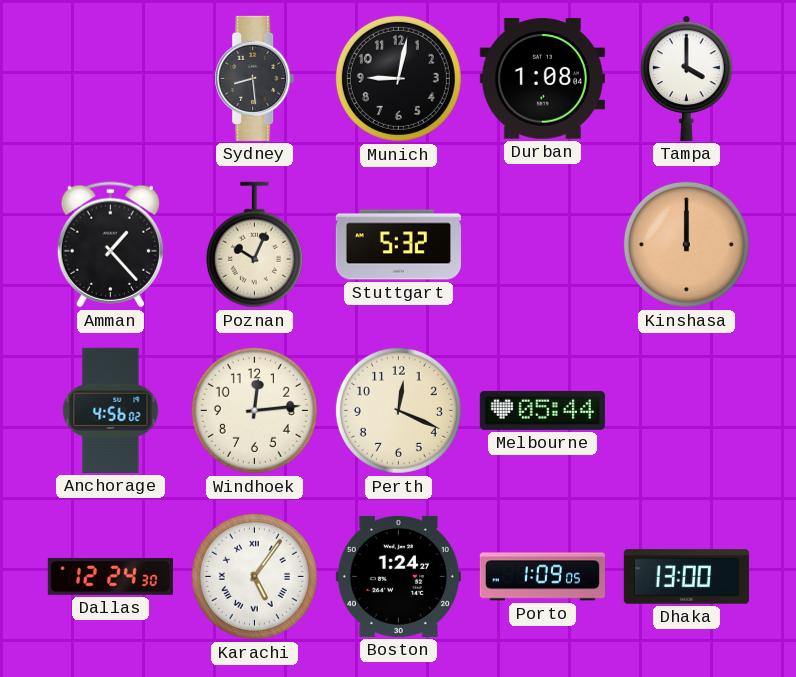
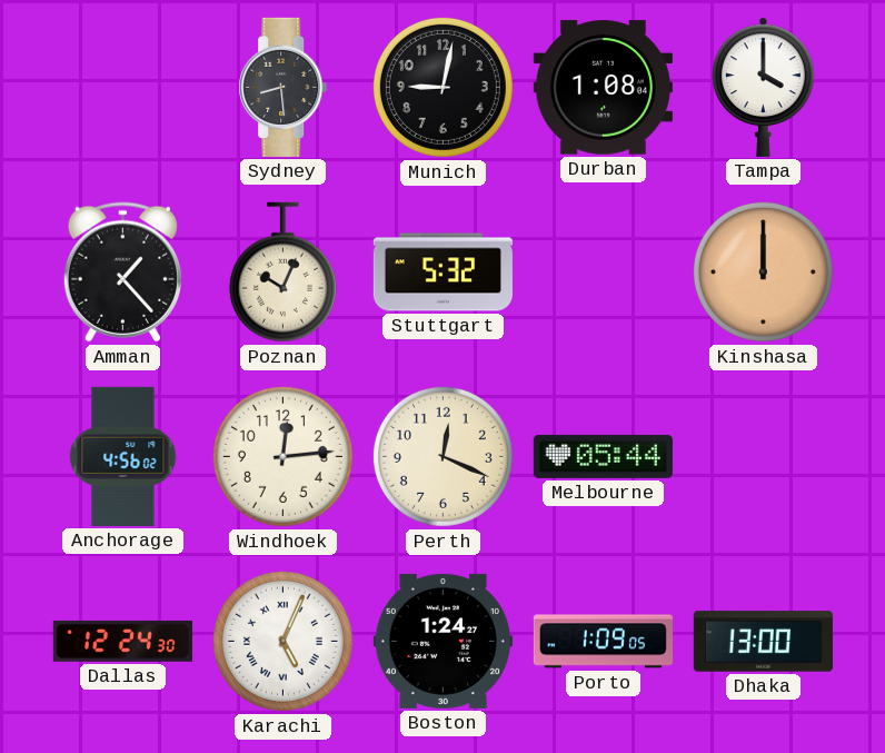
Karachi: 5:06 -> 5:04
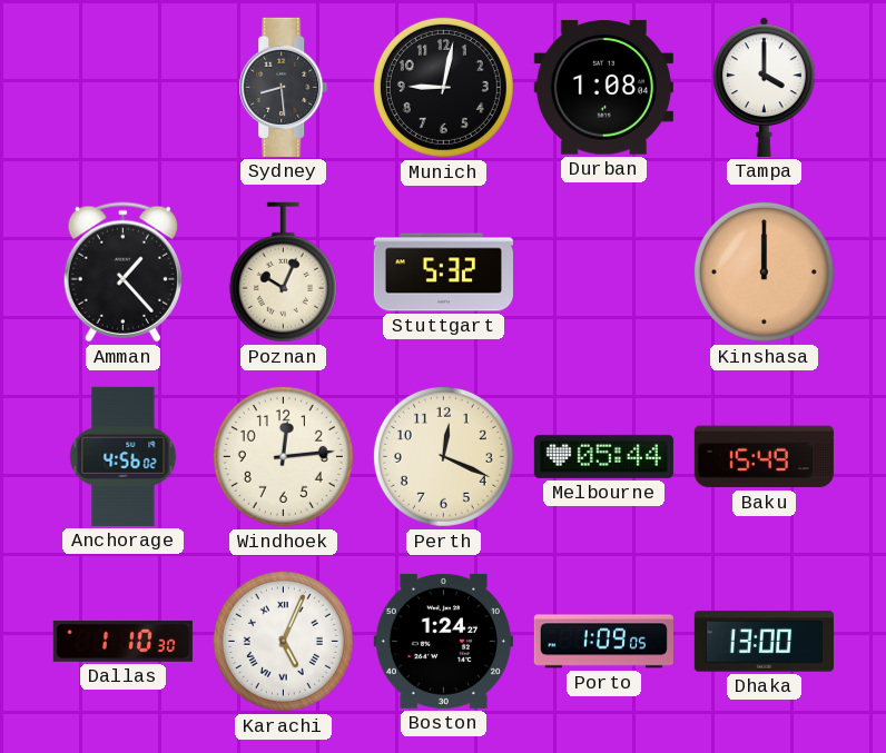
Baku: none -> 15:49
Dallas: 12:24 -> 1:10
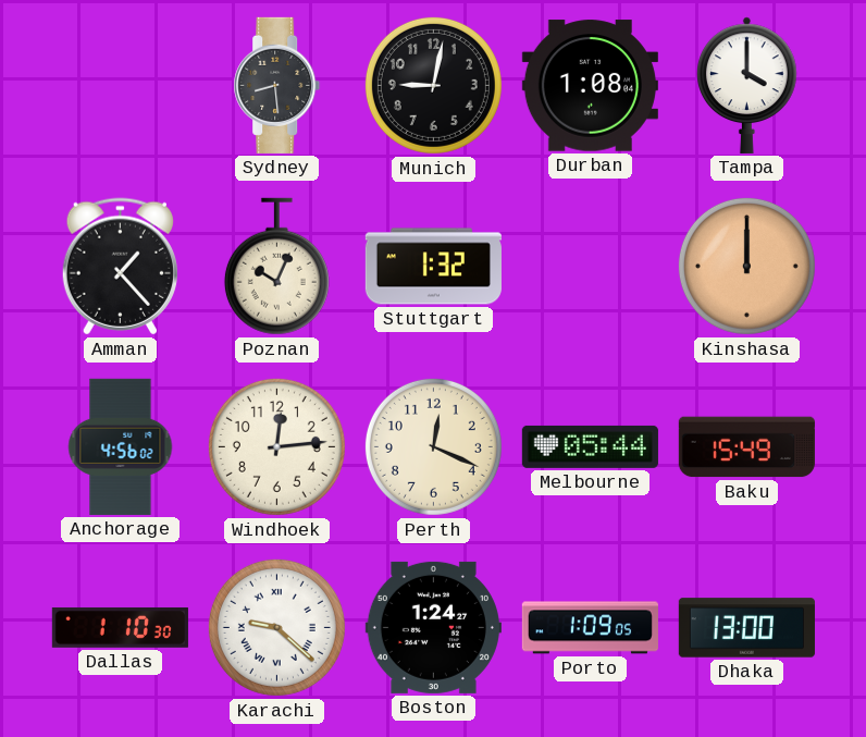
Stuttgart: 5:32 -> 1:32
Karachi: 5:04 -> 9:22
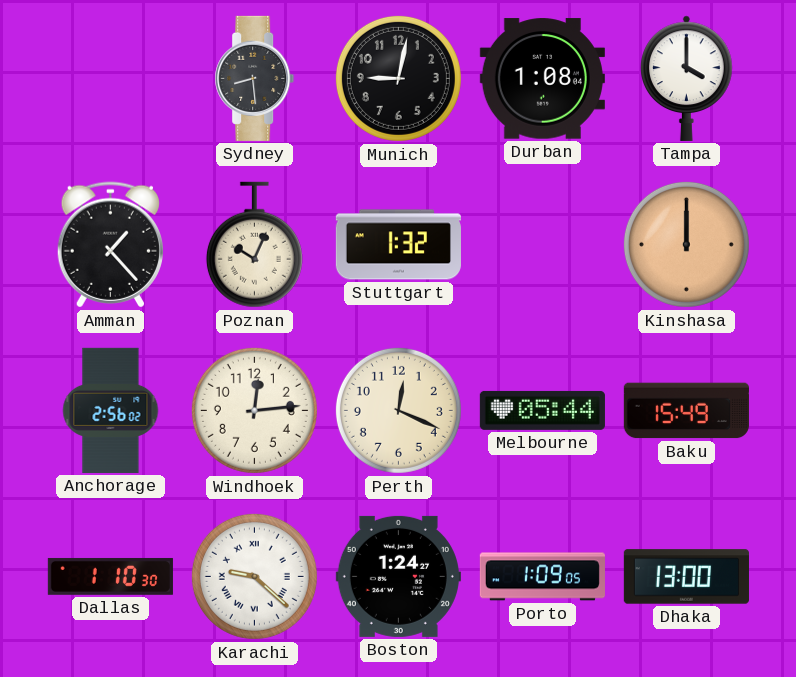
Anchorage: 4:56 -> 2:56
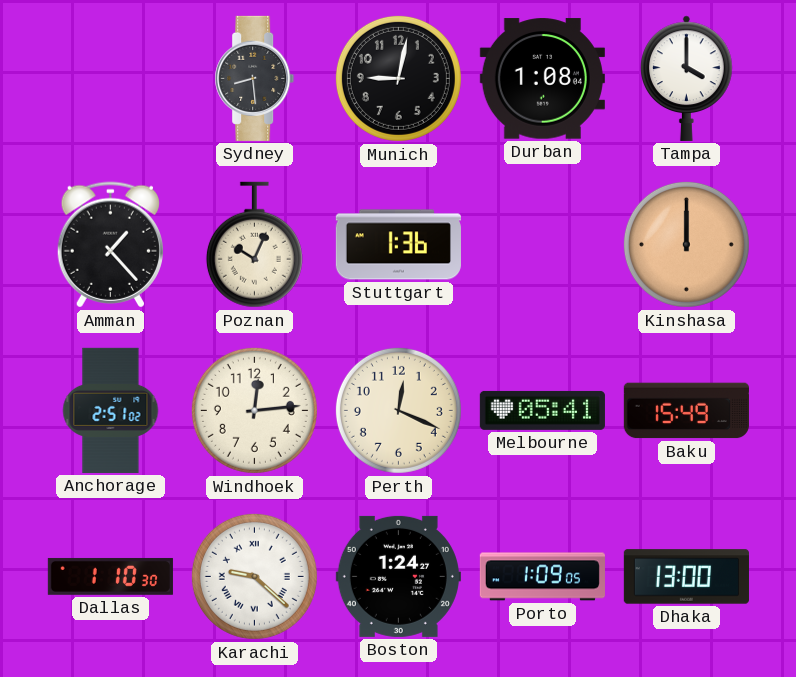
Stuttgart: 1:32 -> 1:36
Anchorage: 2:56 -> 2:51
Melbourne: 05:44 -> 05:41
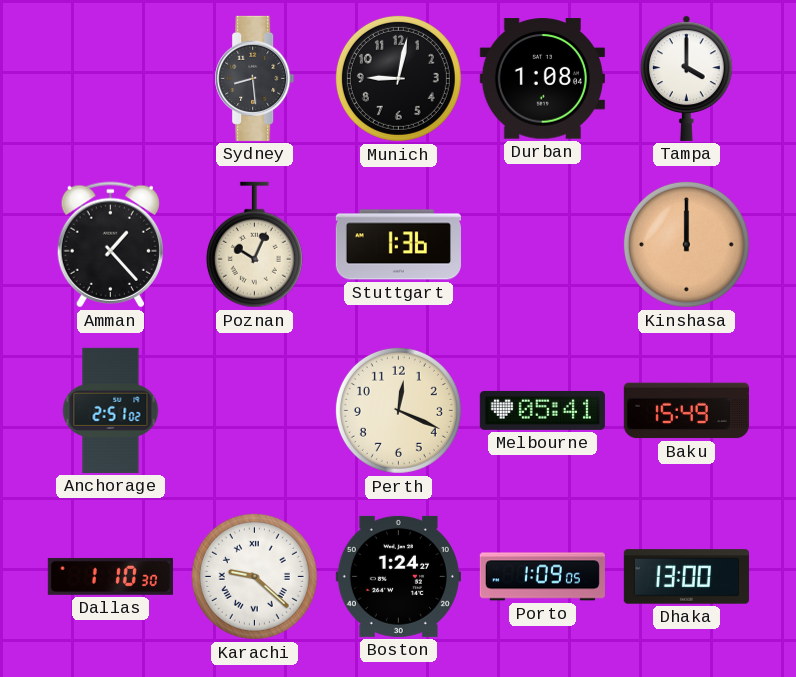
Windhoek: 12:14 -> none
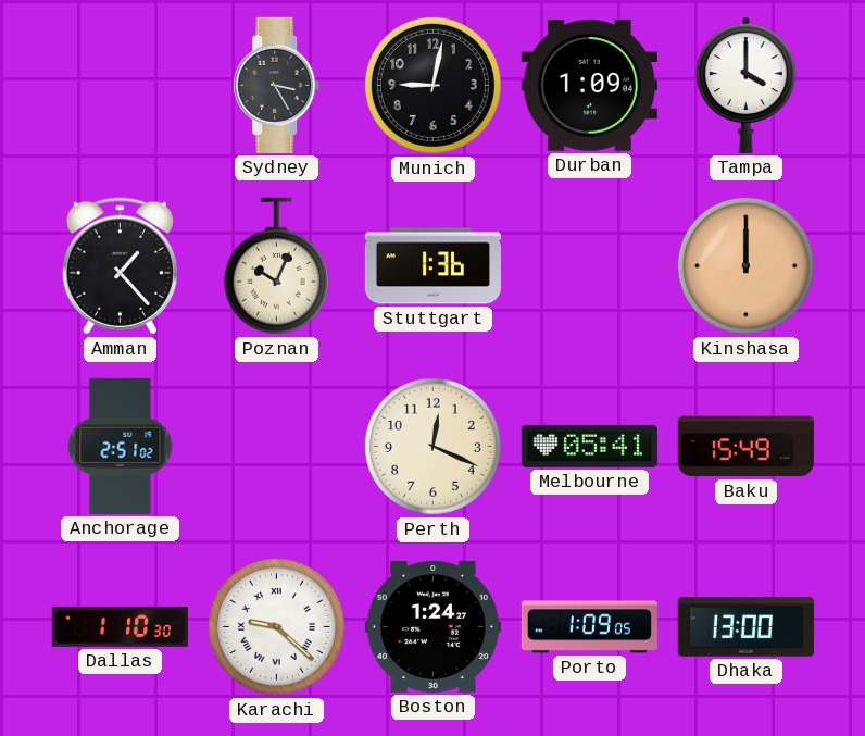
Sydney: 8:29 -> 3:25
Durban: 1:08 -> 1:09
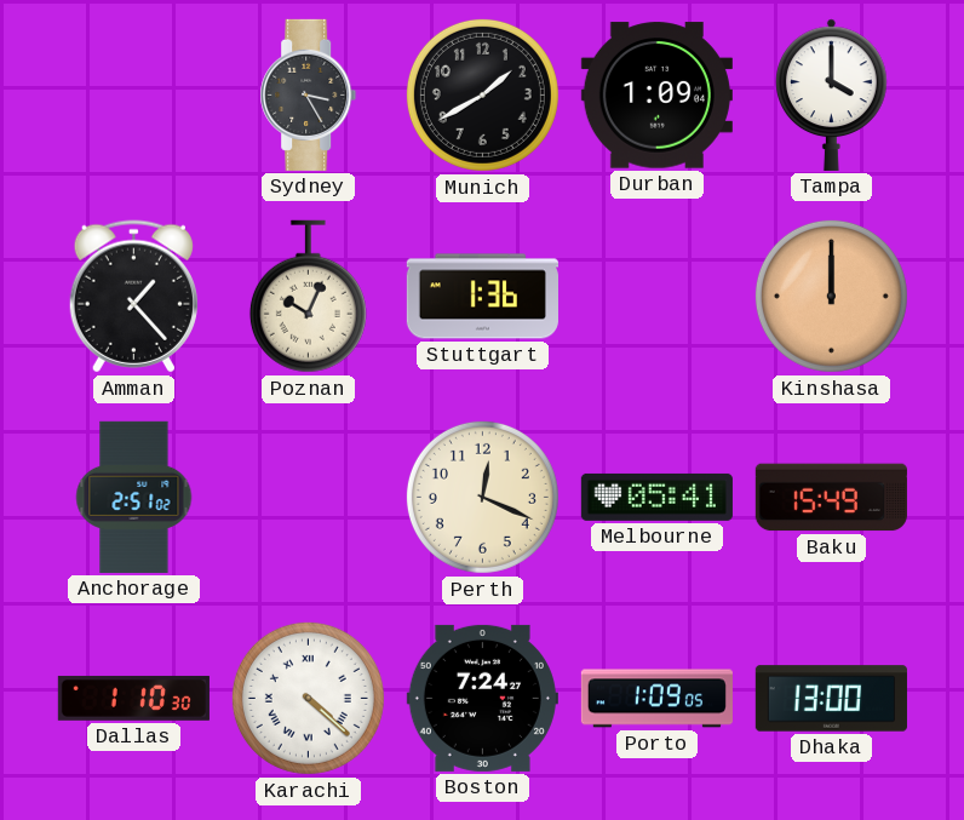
Munich: 9:02 -> 1:40
Karachi: 9:22 -> 4:22
Boston: 1:24 -> 7:24
